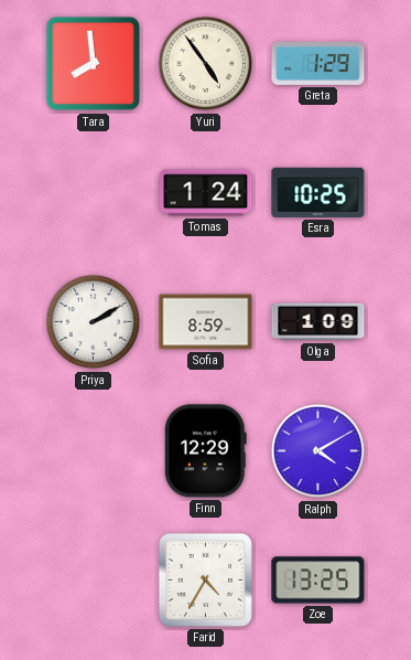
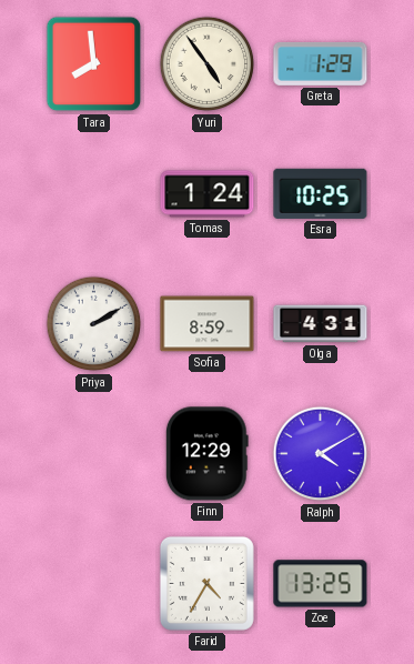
Olga: 1:09 -> 4:31
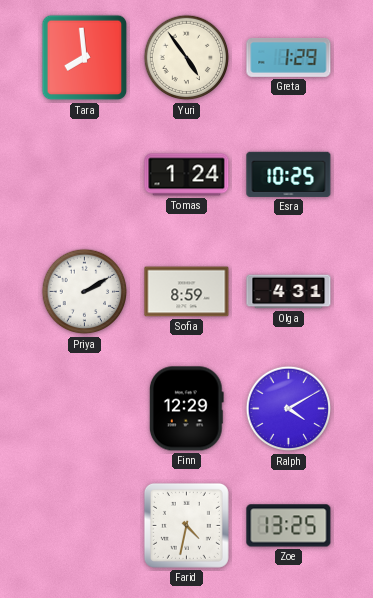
Farid: 4:35 -> 4:32
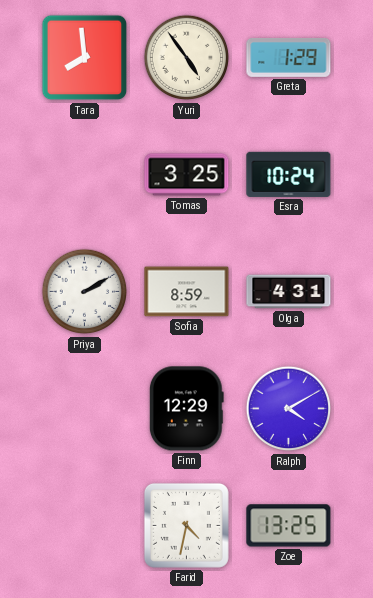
Tomas: 1:24 -> 3:25
Esra: 10:25 -> 10:24
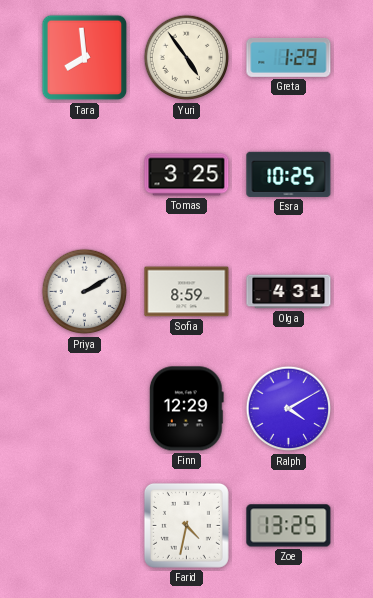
Esra: 10:24 -> 10:25
